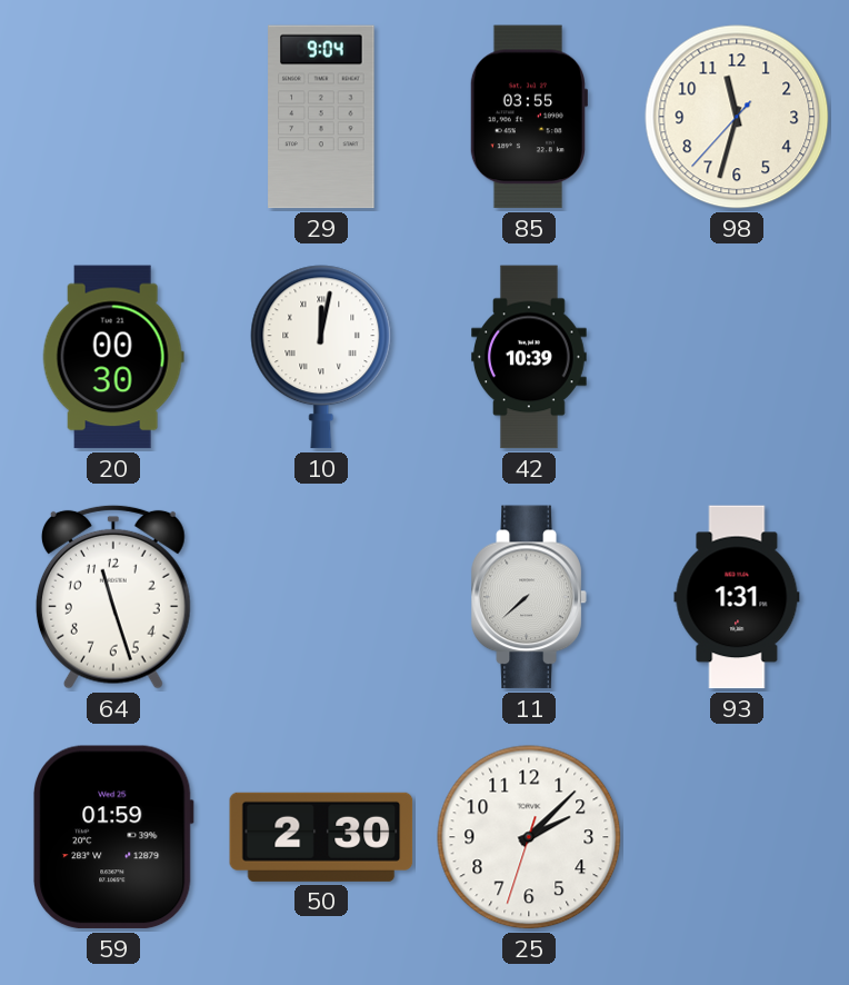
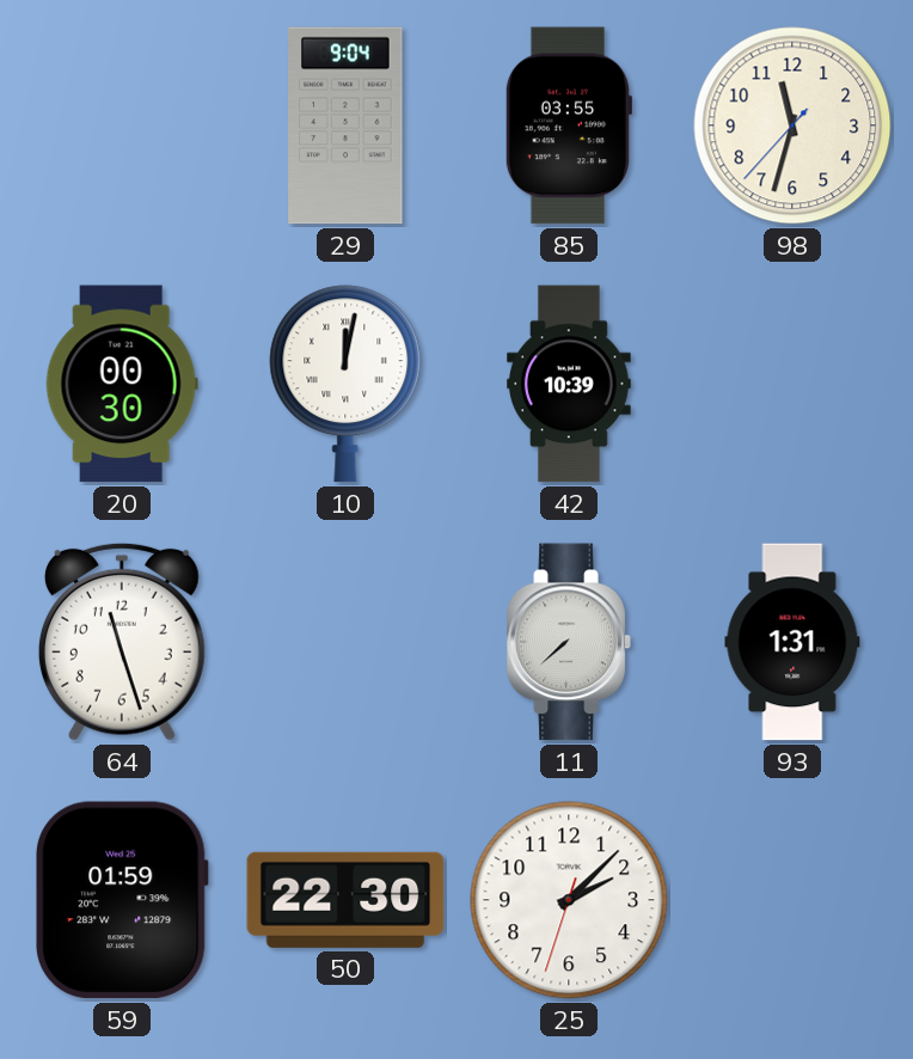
50: 2:30 -> 22:30
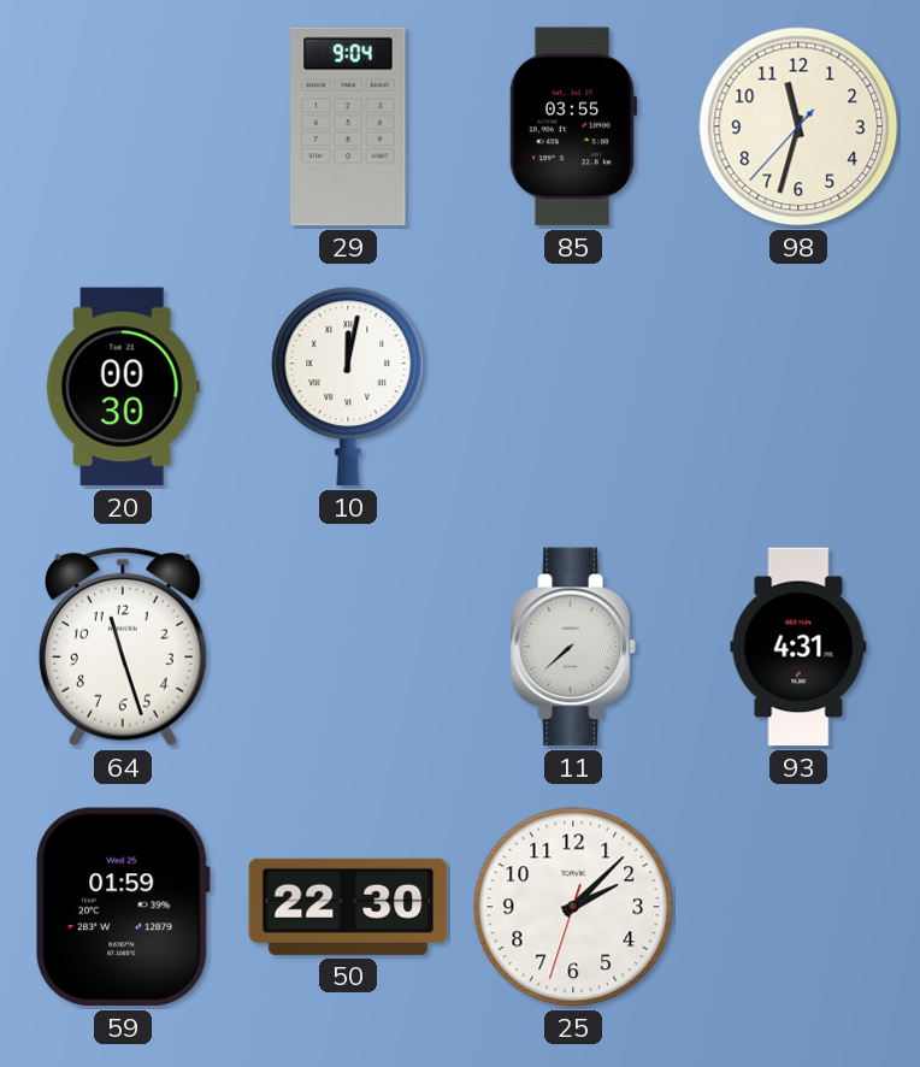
42: 10:39 -> none
93: 1:31 -> 4:31
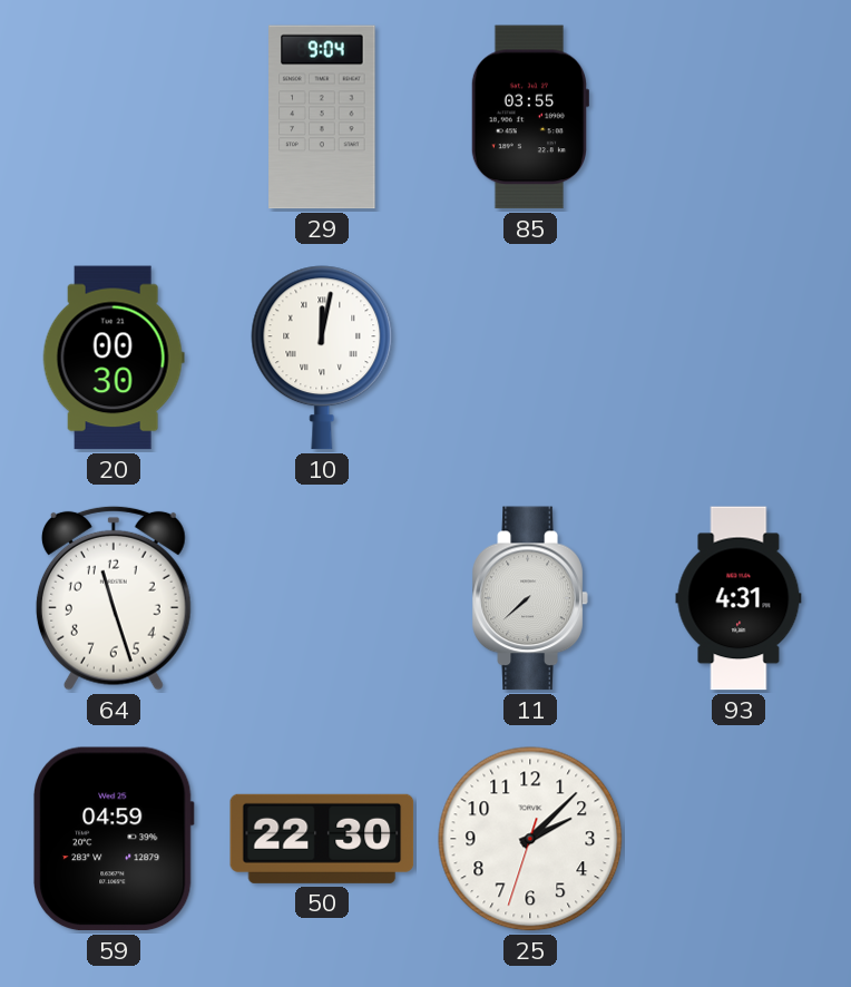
98: 11:32 -> none
59: 01:59 -> 04:59
